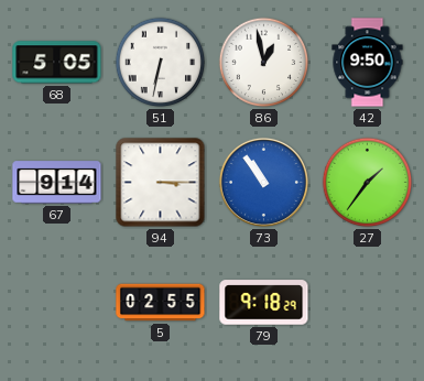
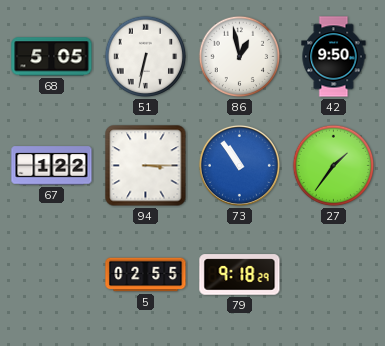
67: 9:14 -> 1:22
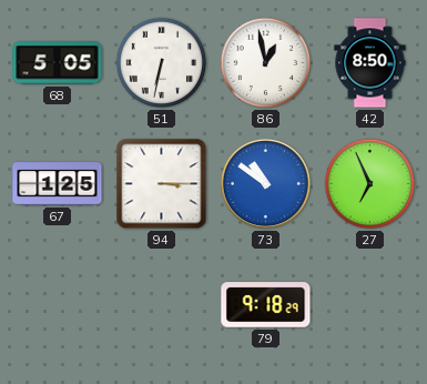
42: 9:50 -> 8:50
67: 1:22 -> 1:25
73: 10:54 -> 10:51
27: 1:36 -> 6:56
5: 02:55 -> none
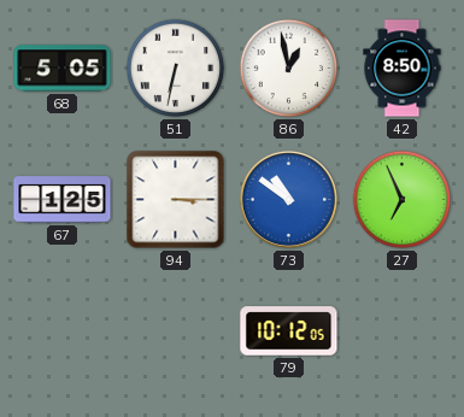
79: 9:18 -> 10:12
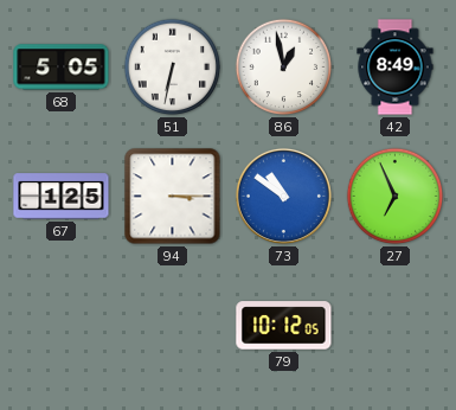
42: 8:50 -> 8:49
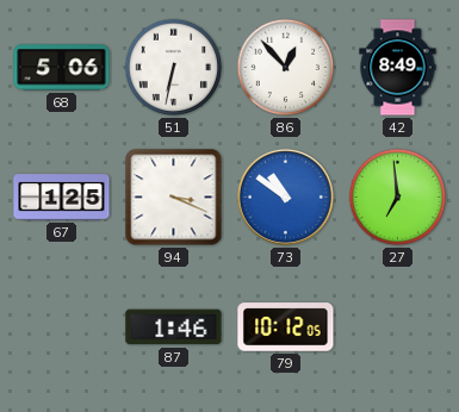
68: 5:05 -> 5:06
86: 12:58 -> 12:53
94: 3:15 -> 3:19
27: 6:56 -> 6:59
87: none -> 1:46
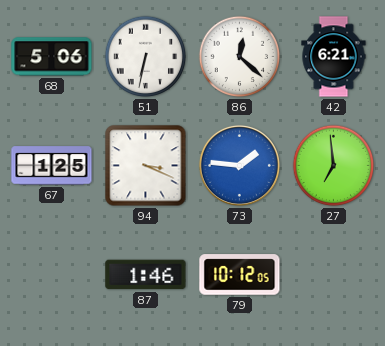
86: 12:53 -> 12:22
42: 8:49 -> 6:21
73: 10:51 -> 1:46
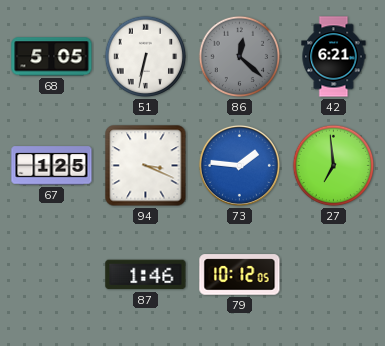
68: 5:06 -> 5:05
86 dial: white -> grey
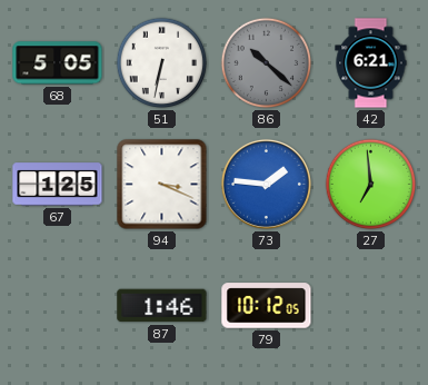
86: 12:22 -> 10:22
